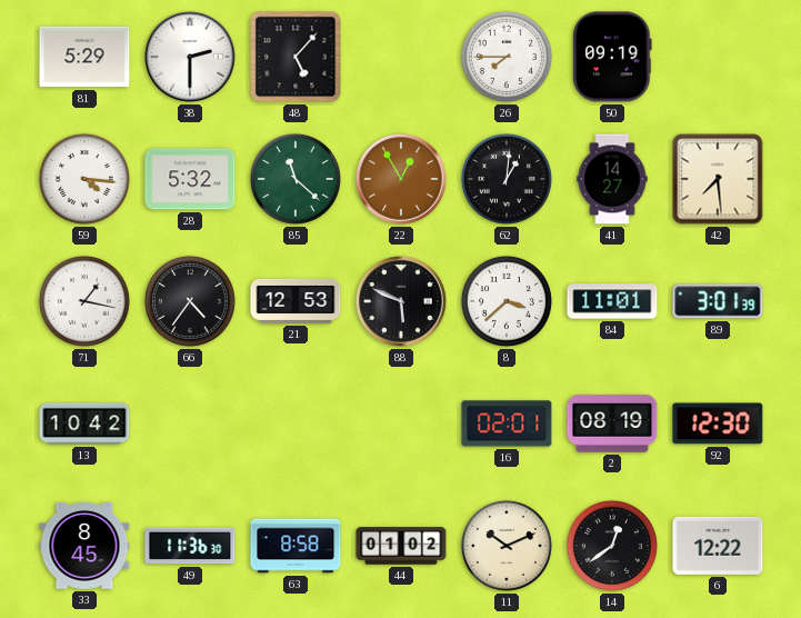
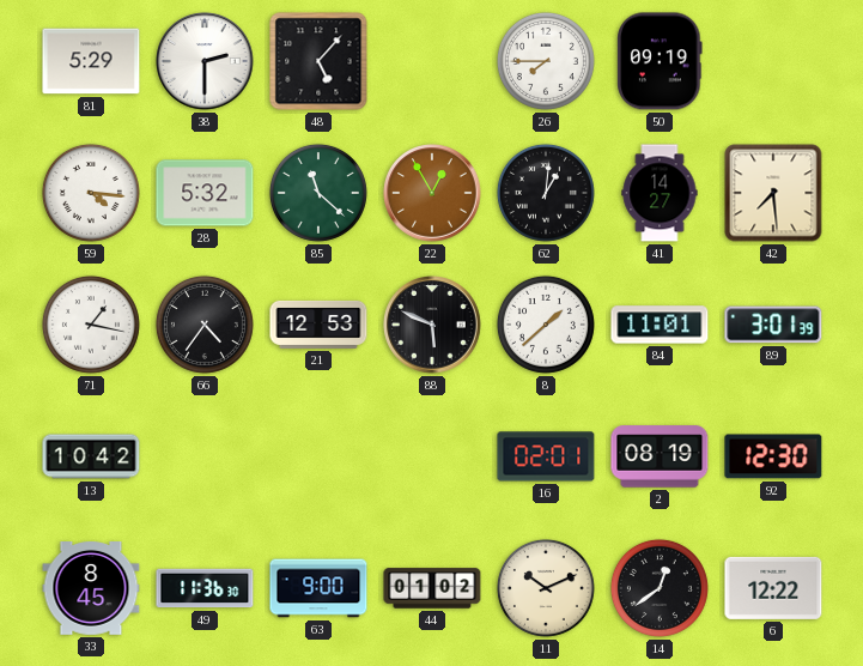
8: 3:38 -> 1:38
63: 8:58 -> 9:00
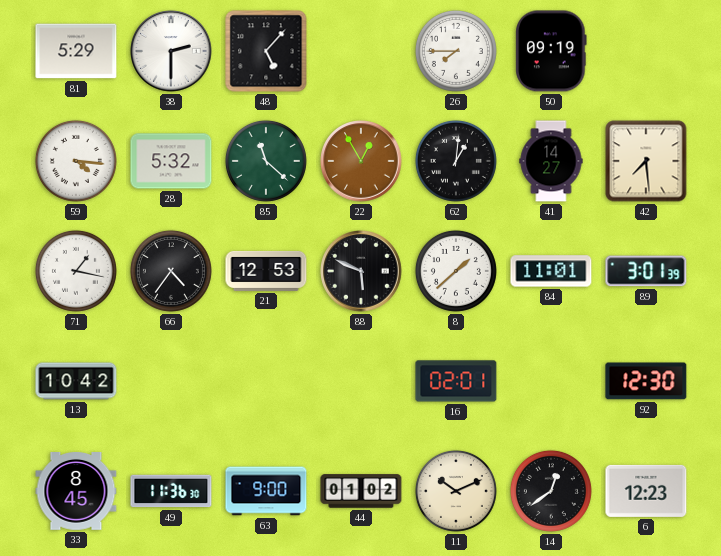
2: 08:19 -> none
6: 12:22 -> 12:23
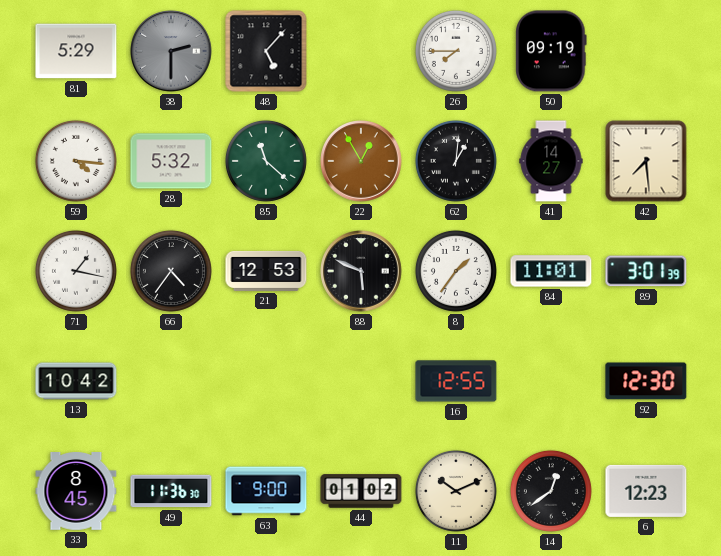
38 dial: white -> grey
8: 1:38 -> 1:36
16: 02:01 -> 12:55
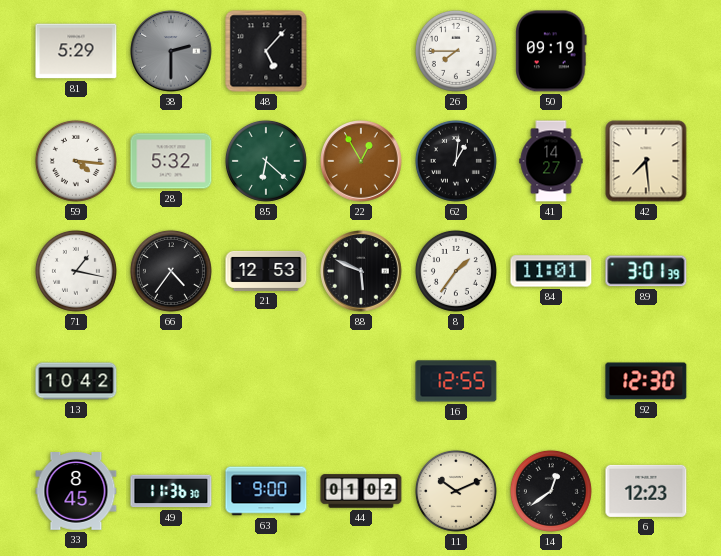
85: 11:22 -> 6:22
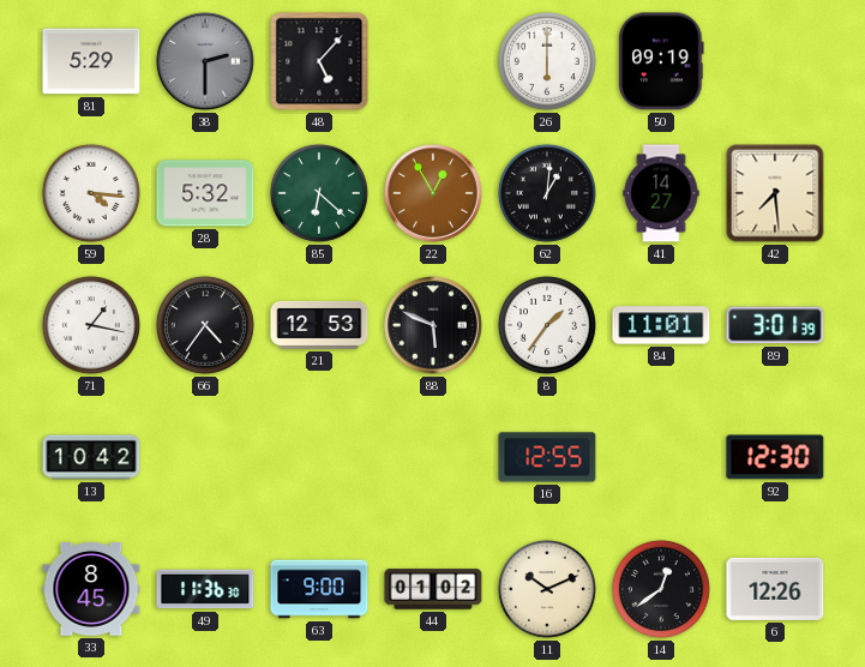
26: 7:45 -> 6:00
6: 12:23 -> 12:26
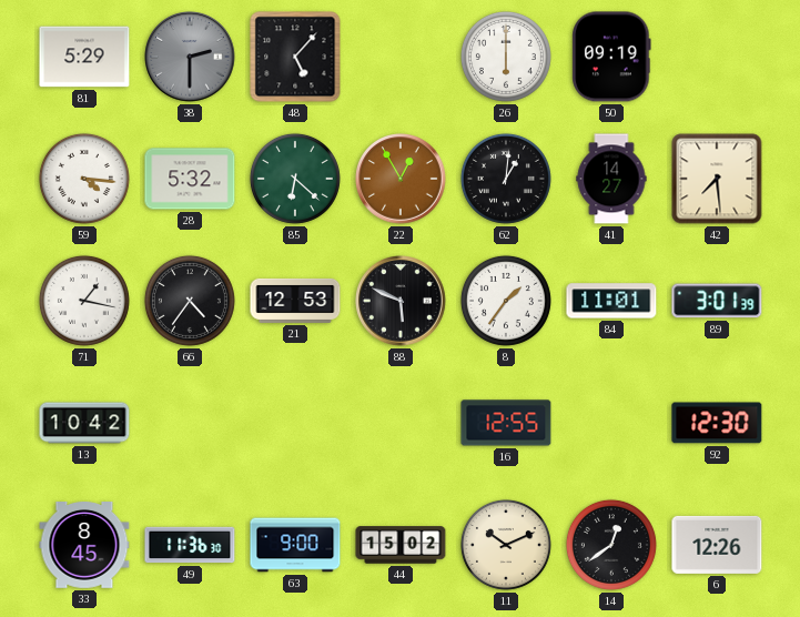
44: 01:02 -> 15:02
